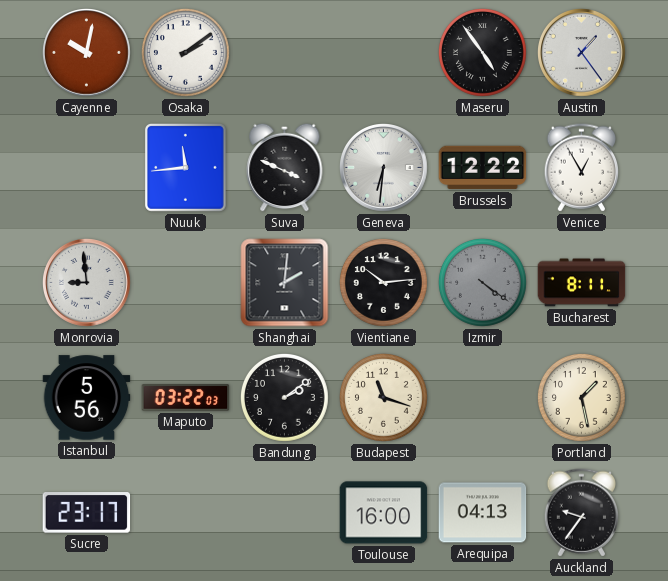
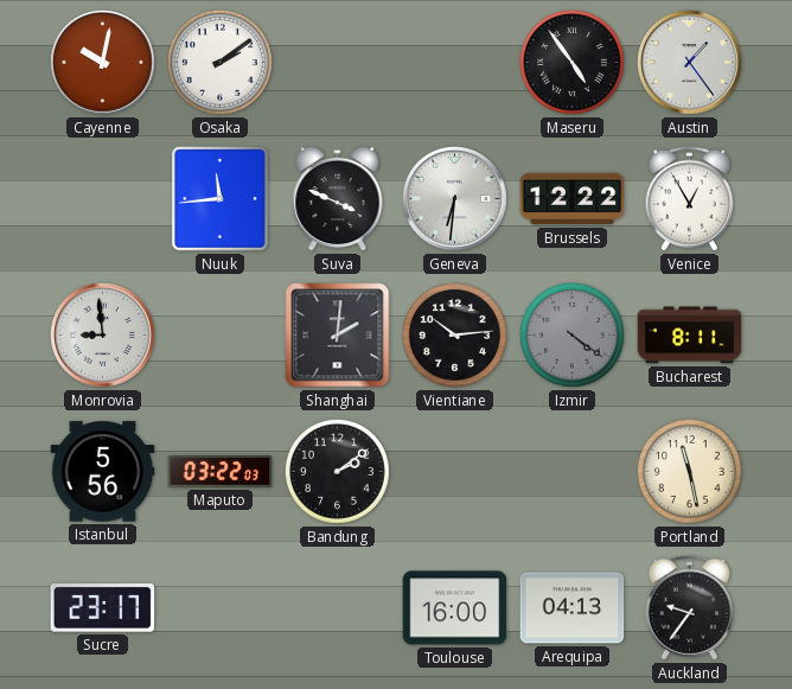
Budapest: 11:18 -> none
Portland: 1:28 -> 11:28
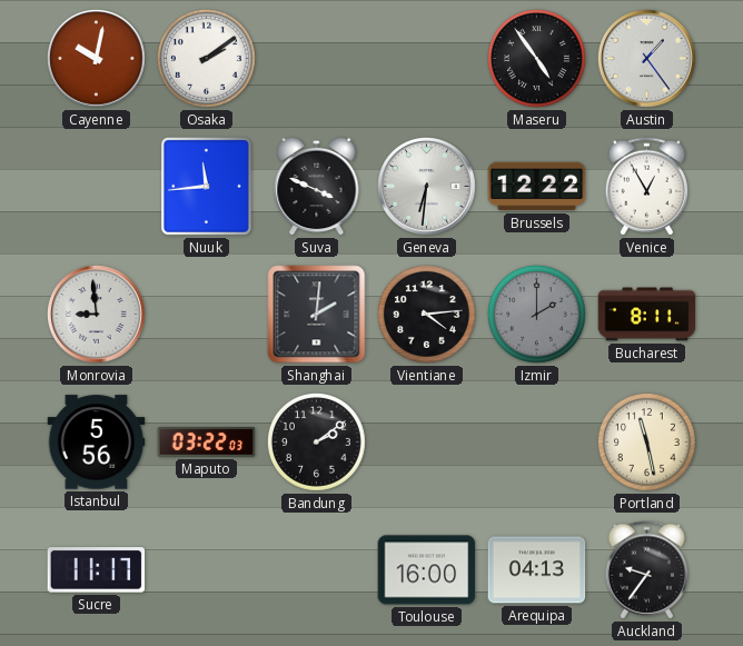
Vientiane: 10:14 -> 4:14
Izmir: 4:21 -> 2:00
Sucre: 23:17 -> 11:17
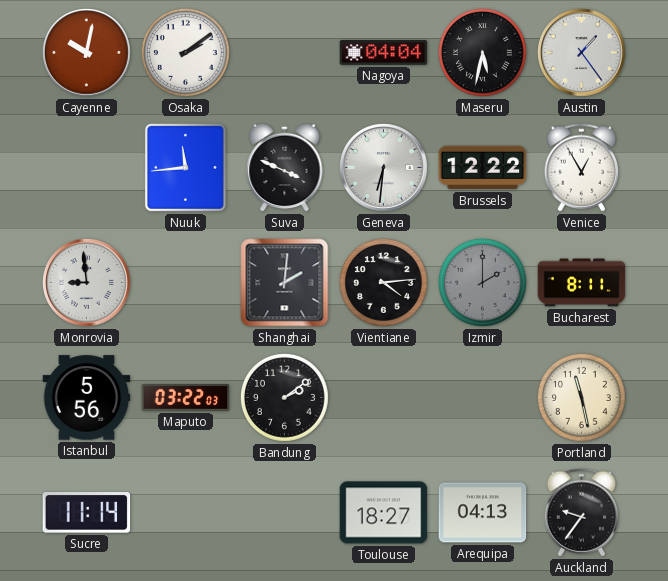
Nagoya: none -> 04:04
Maseru: 4:54 -> 5:32
Sucre: 11:17 -> 11:14
Toulouse: 16:00 -> 18:27
